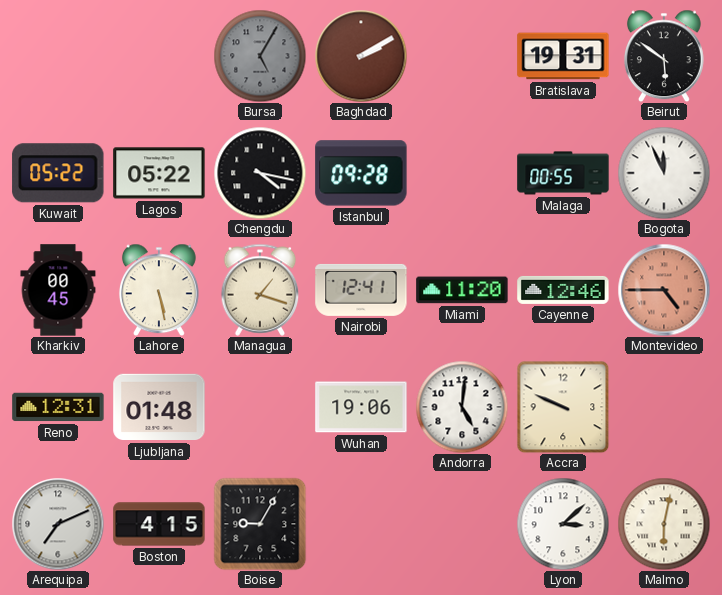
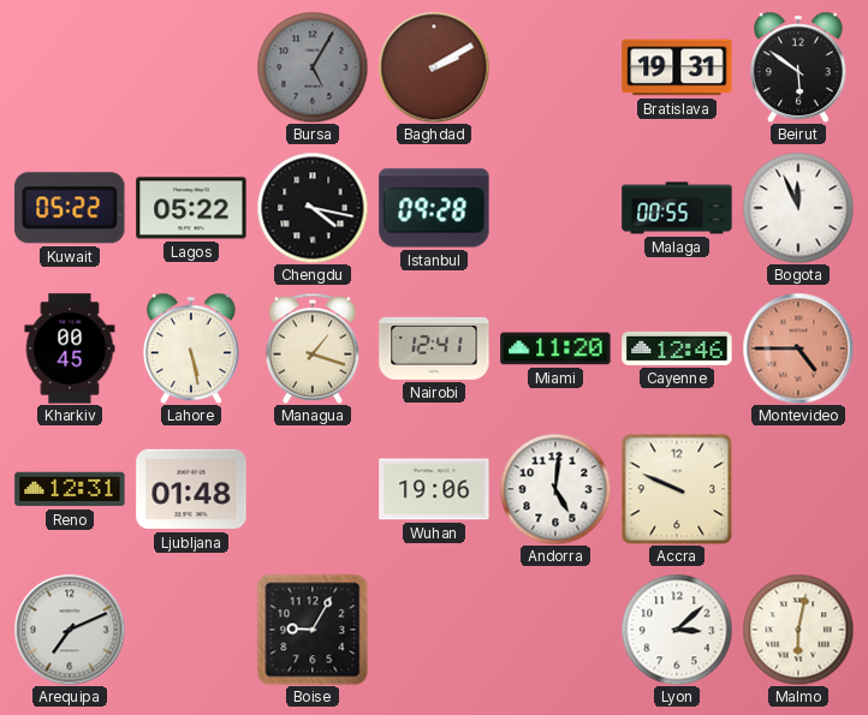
Boston: 4:15 -> none
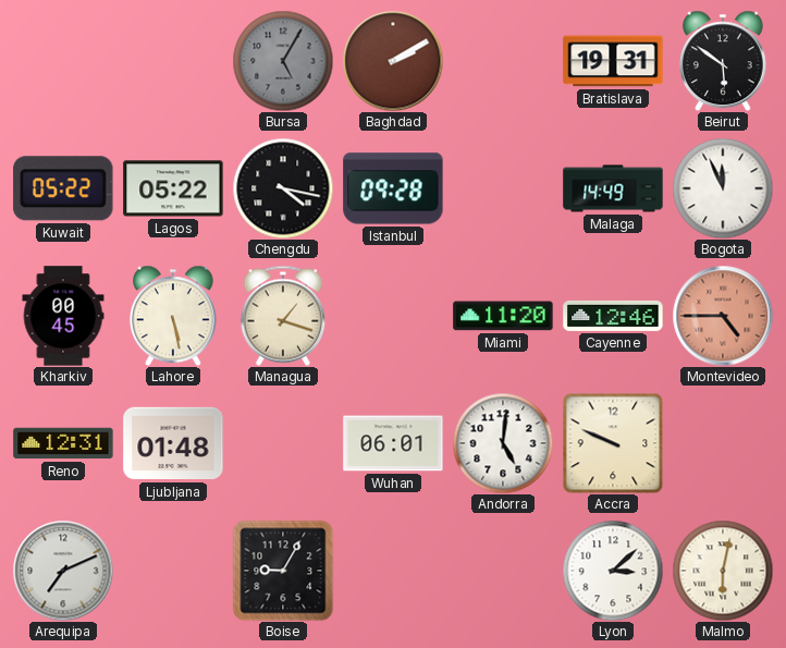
Malaga: 00:55 -> 14:49
Nairobi: 12:41 -> none
Wuhan: 19:06 -> 06:01
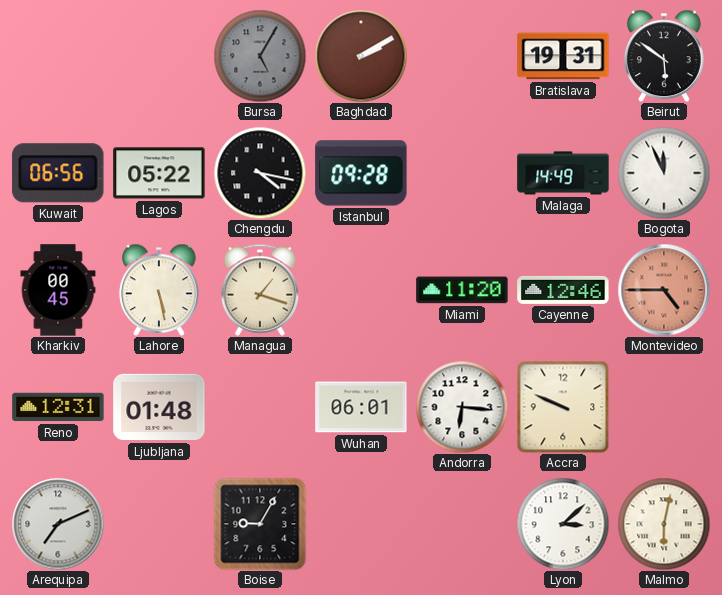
Kuwait: 05:22 -> 06:56
Andorra: 5:01 -> 6:16
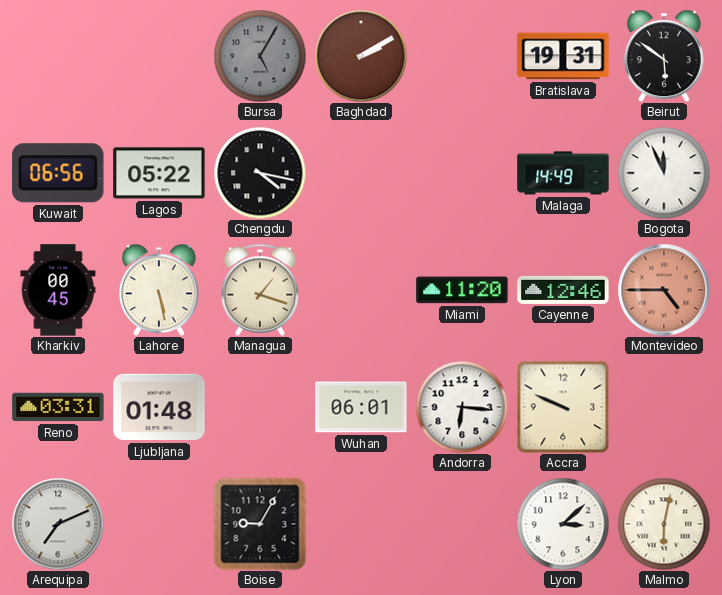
Istanbul: 09:28 -> none
Reno: 12:31 -> 03:31
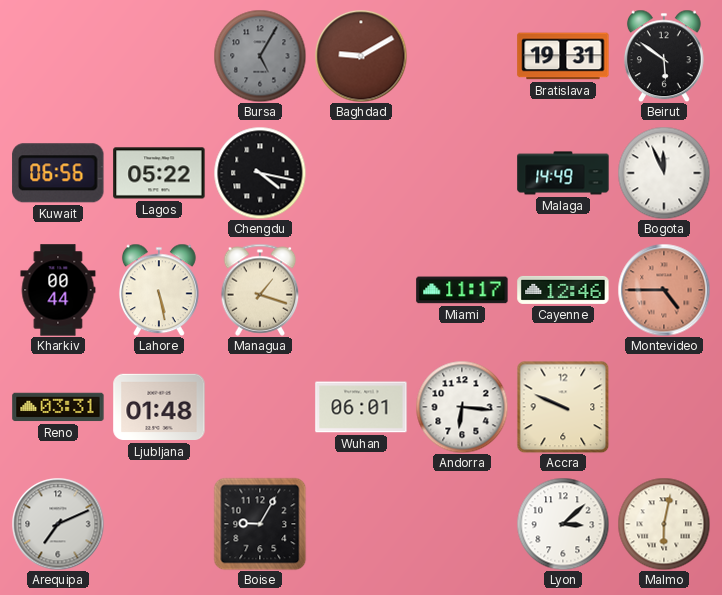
Baghdad: 2:10 -> 9:10
Kharkiv: 00:45 -> 00:44
Miami: 11:20 -> 11:17
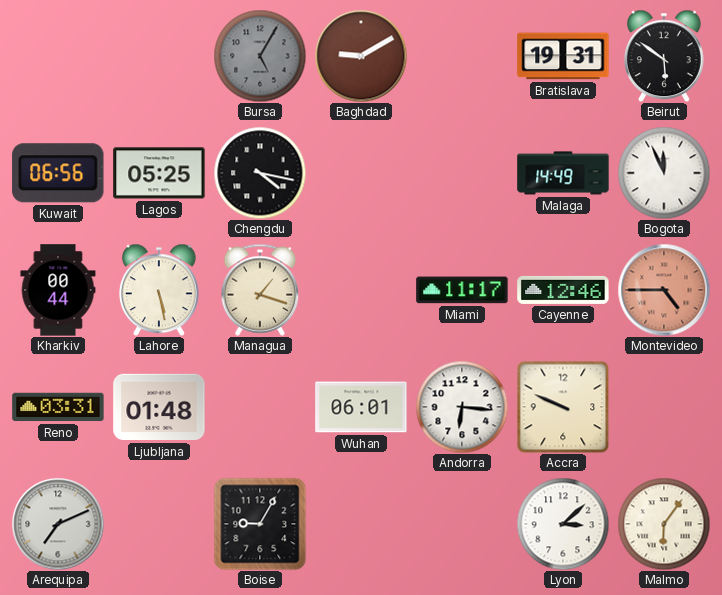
Lagos: 05:22 -> 05:25
Malmo: 6:02 -> 6:06
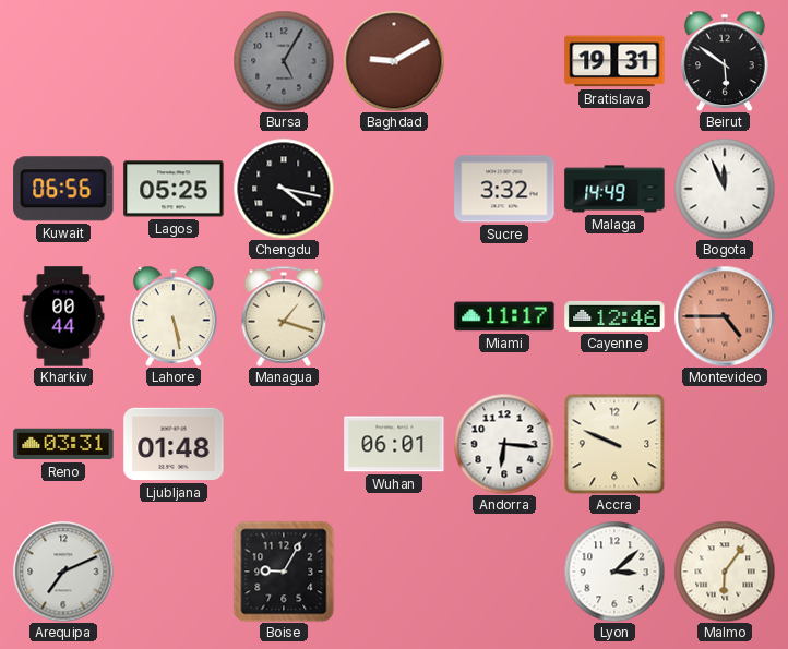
Sucre: none -> 3:32
